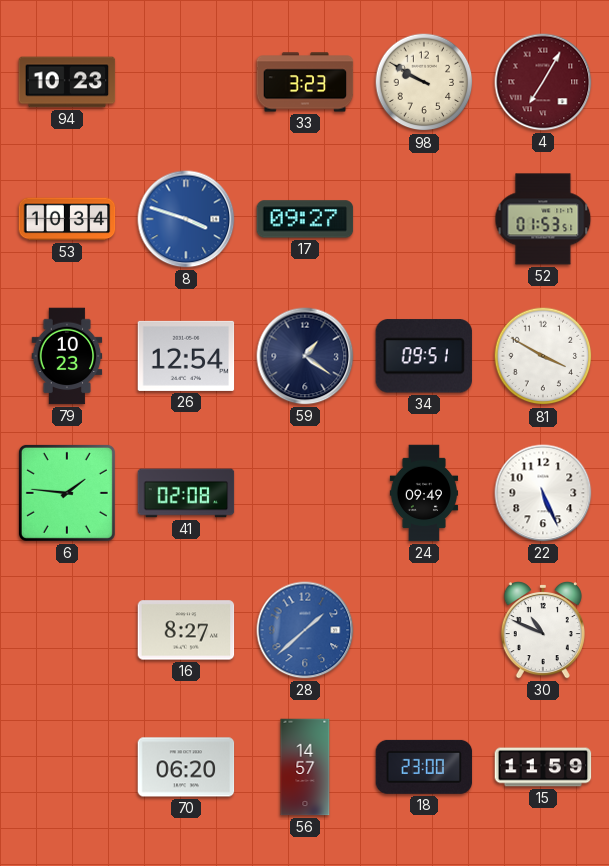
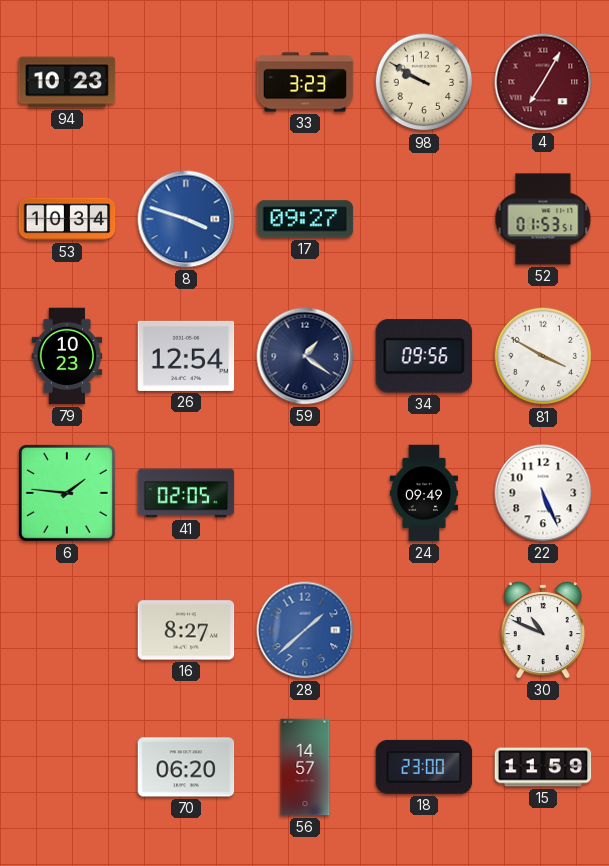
34: 09:51 -> 09:56
41: 02:08 -> 02:05
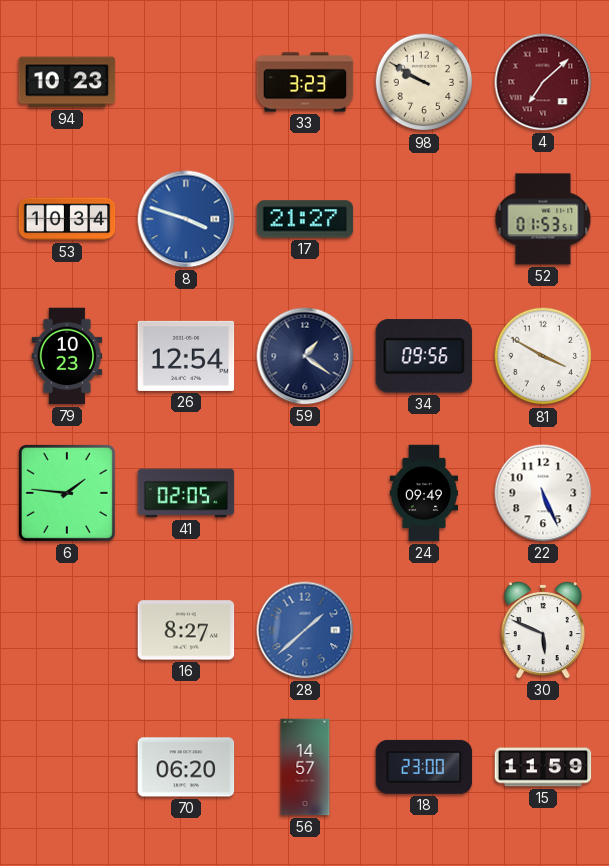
4: 7:05 -> 7:08
17: 09:27 -> 21:27
30: 10:49 -> 5:49
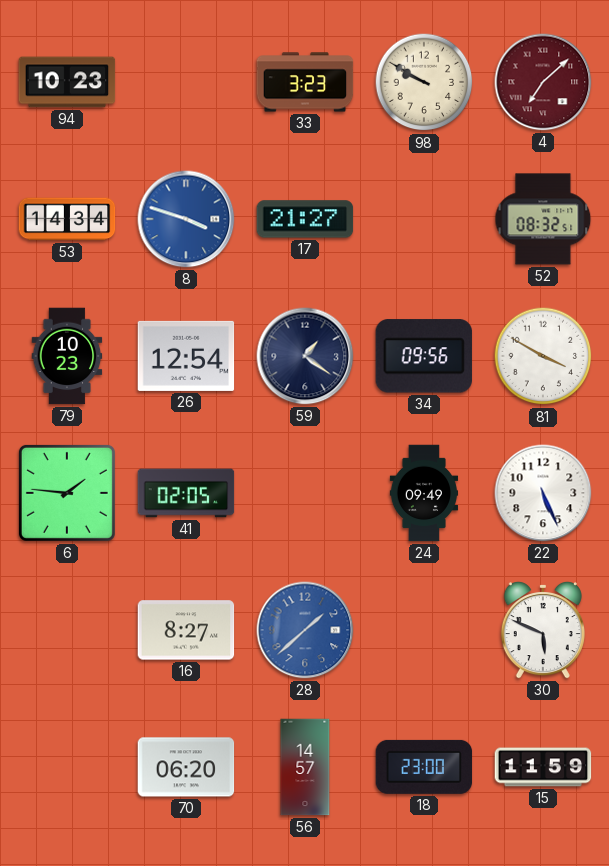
53: 10:34 -> 14:34
52: 01:53 -> 08:32
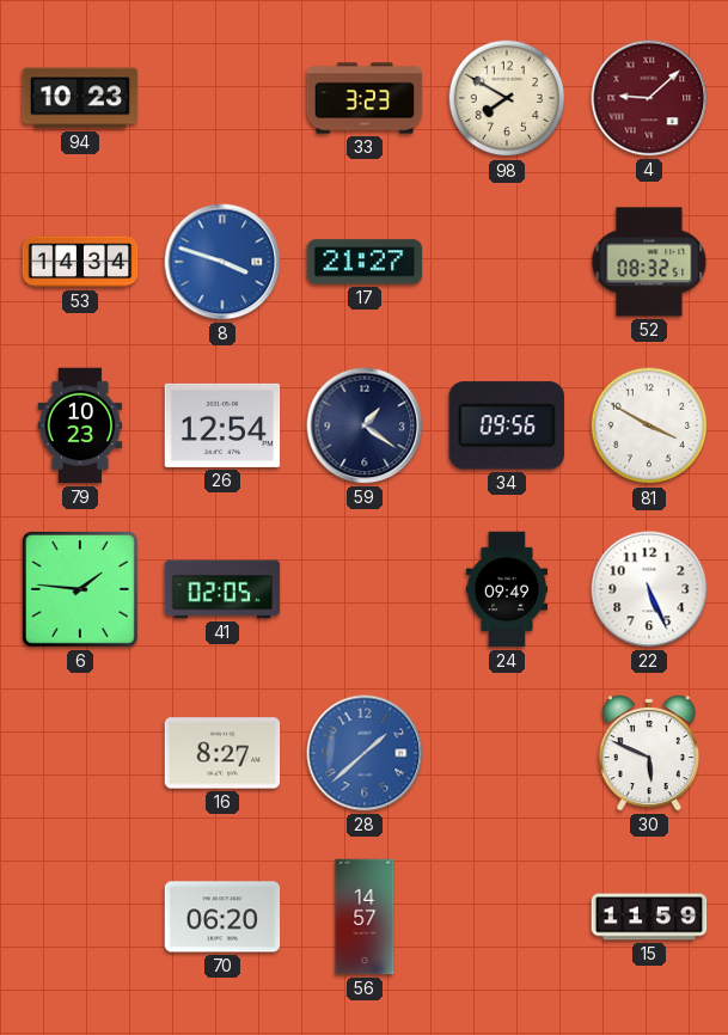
98: 9:50 -> 7:50
4: 7:08 -> 9:08
18: 23:00 -> none
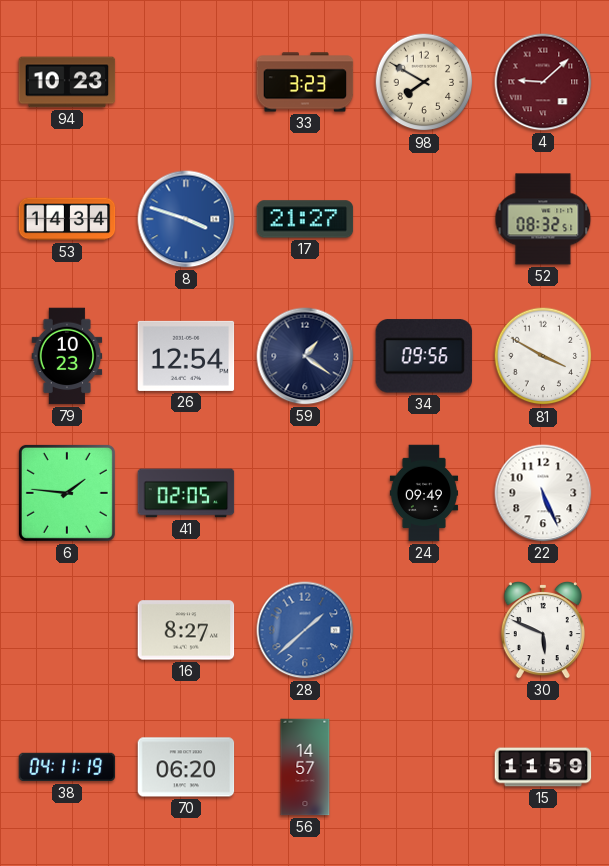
38: none -> 04:11
